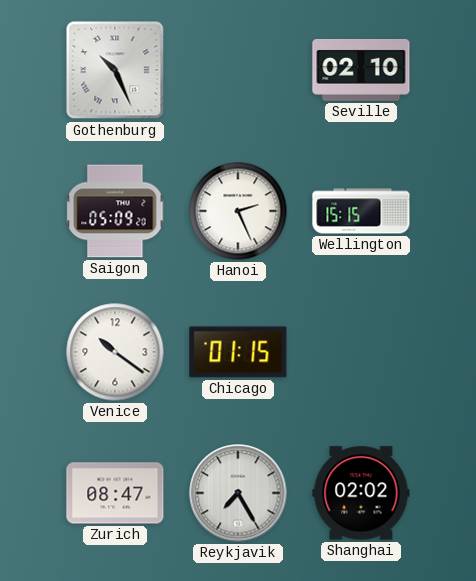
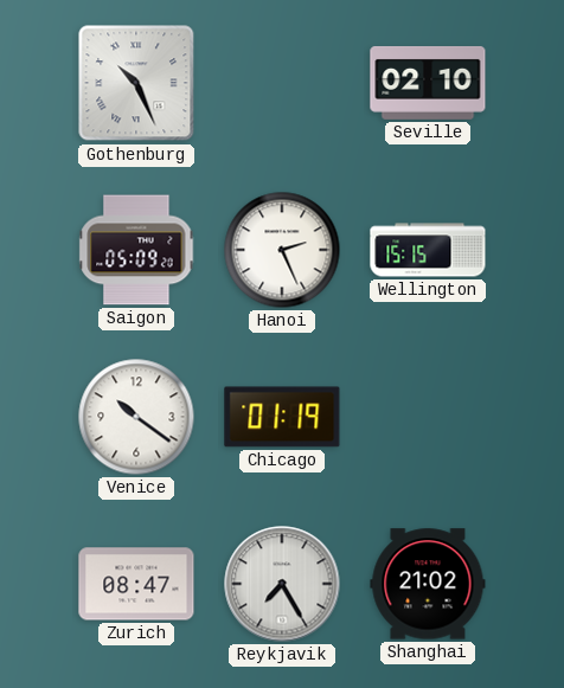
Chicago: 01:15 -> 01:19
Shanghai: 02:02 -> 21:02
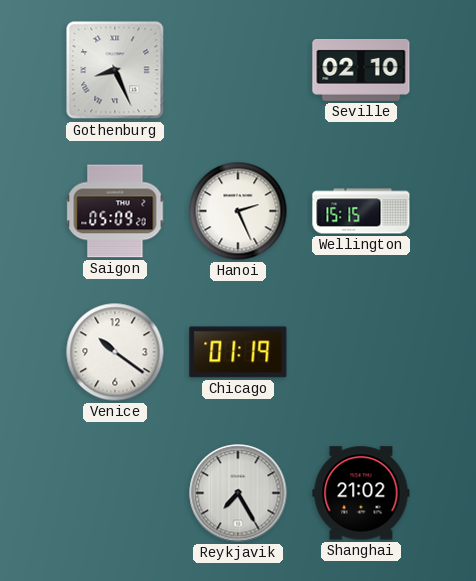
Gothenburg: 10:26 -> 8:26
Zurich: 08:47 -> none
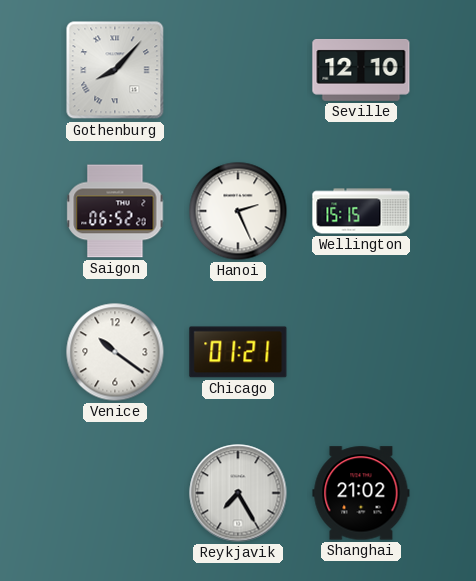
Gothenburg: 8:26 -> 8:07
Seville: 02:10 -> 12:10
Saigon: 05:09 -> 06:52
Chicago: 01:19 -> 01:21
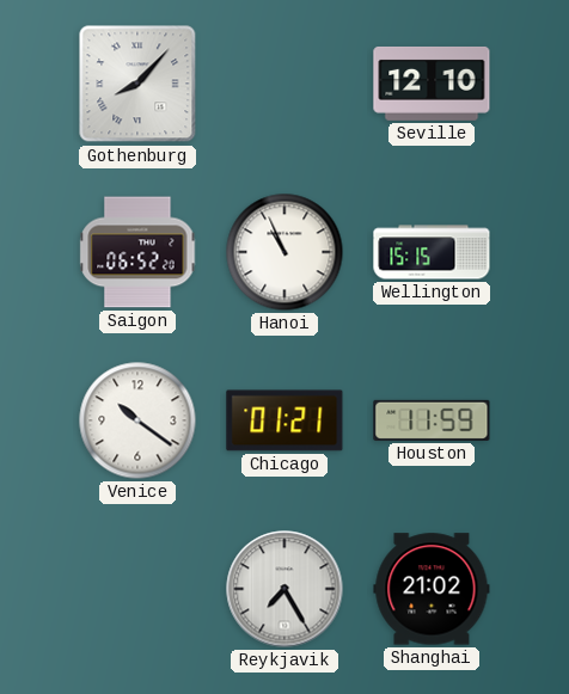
Hanoi: 2:26 -> 10:56
Houston: none -> 11:59
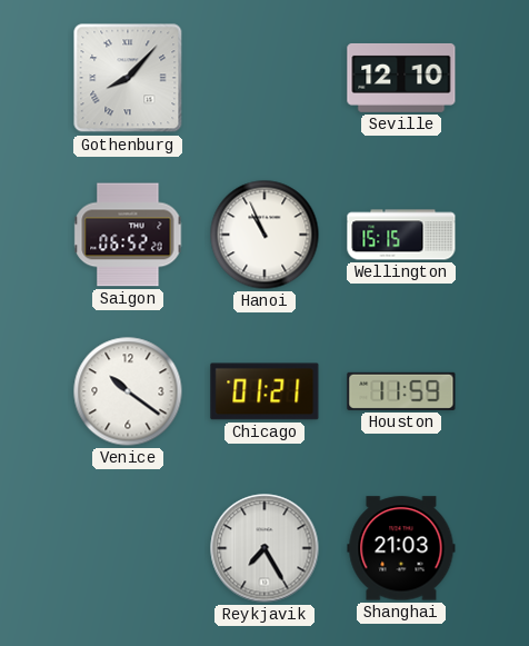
Shanghai: 21:02 -> 21:03
